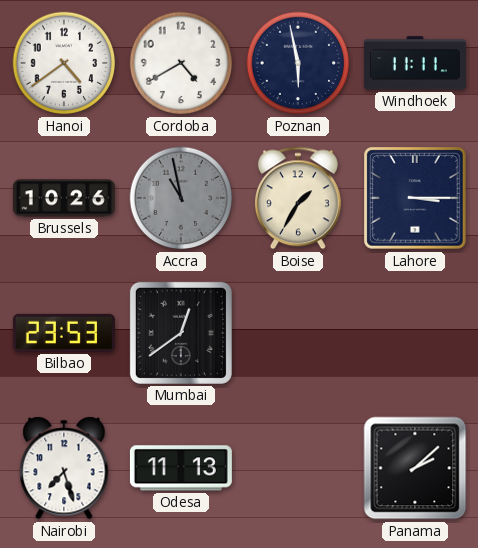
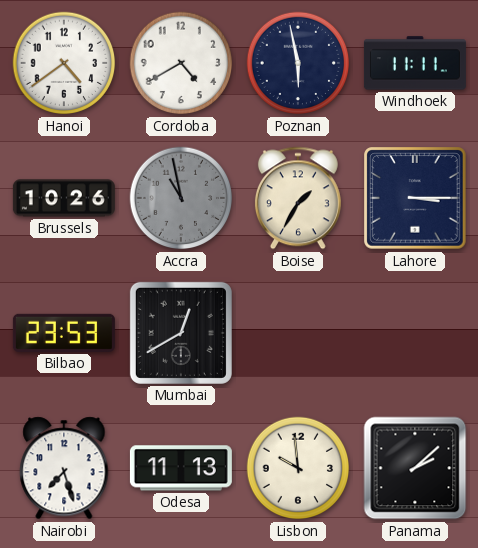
Mumbai: 12:39 -> 12:40
Lisbon: none -> 9:59
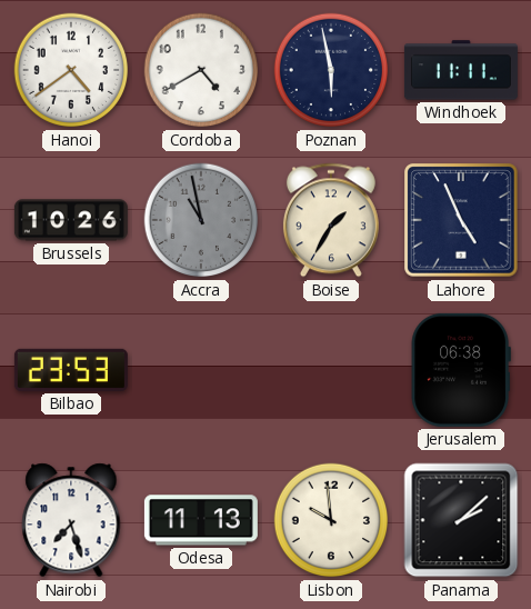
Lahore: 3:15 -> 4:56
Mumbai: 12:40 -> none
Jerusalem: none -> 06:38
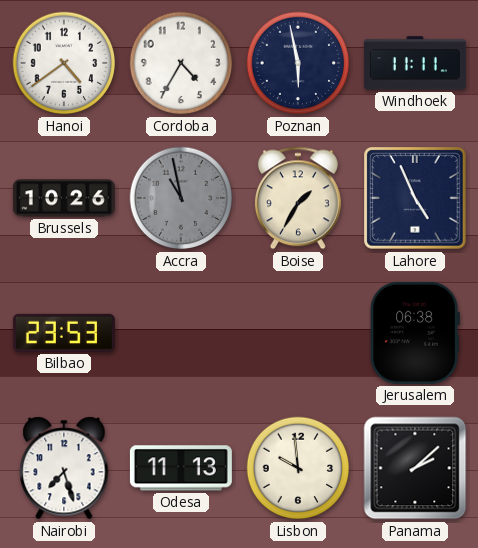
Cordoba: 4:40 -> 4:35
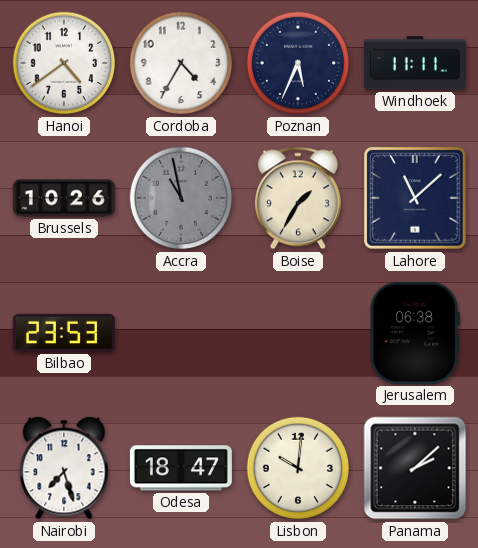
Poznan: 5:58 -> 5:34
Lahore: 4:56 -> 11:08
Odesa: 11:13 -> 18:47
Lisbon: 9:59 -> 10:01
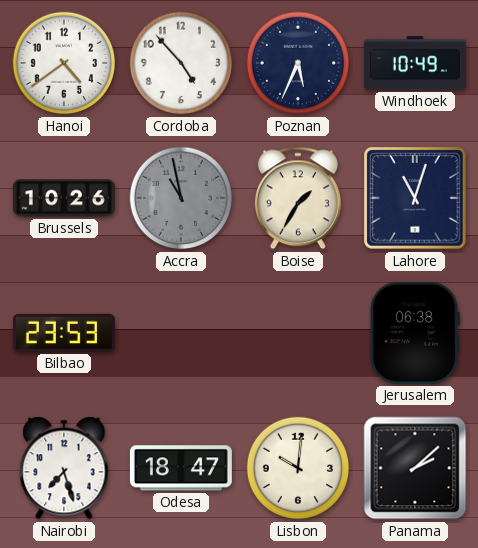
Cordoba: 4:35 -> 4:53
Windhoek: 11:11 -> 10:49
Lahore: 11:08 -> 11:03
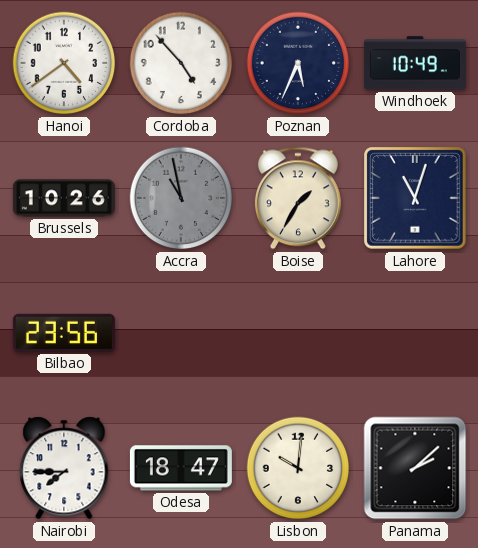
Bilbao: 23:53 -> 23:56
Jerusalem: 06:38 -> none
Nairobi: 7:27 -> 7:45
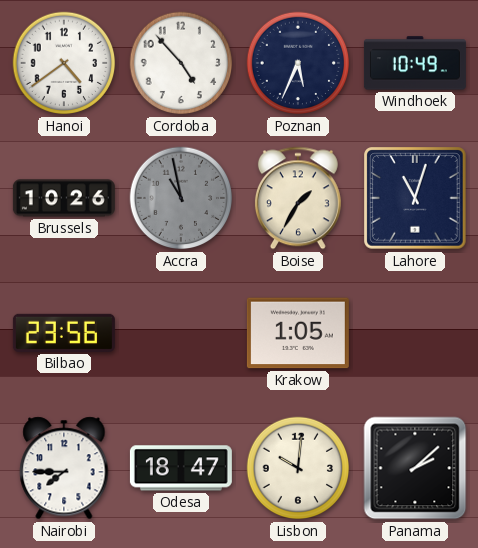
Krakow: none -> 1:05
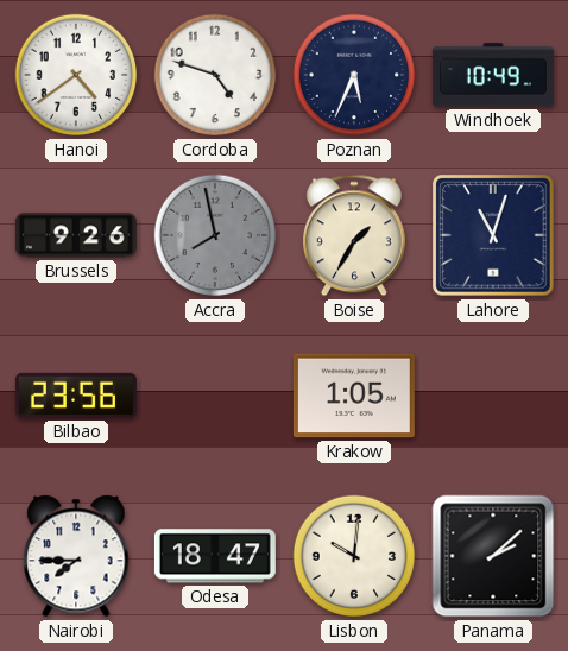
Cordoba: 4:53 -> 4:48
Brussels: 10:26 -> 9:26
Accra: 10:58 -> 7:58
